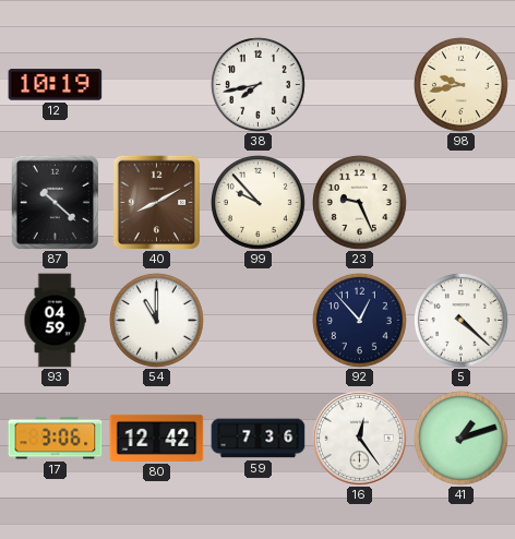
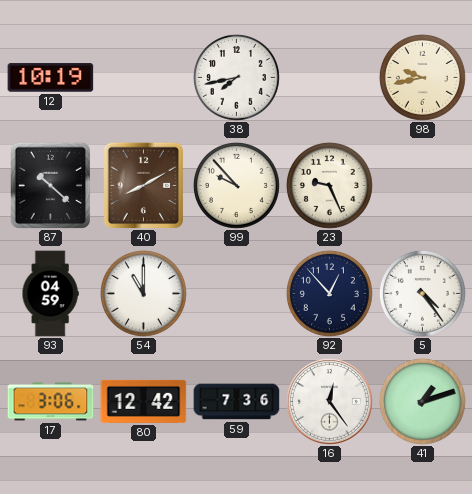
5: 4:22 -> 4:24
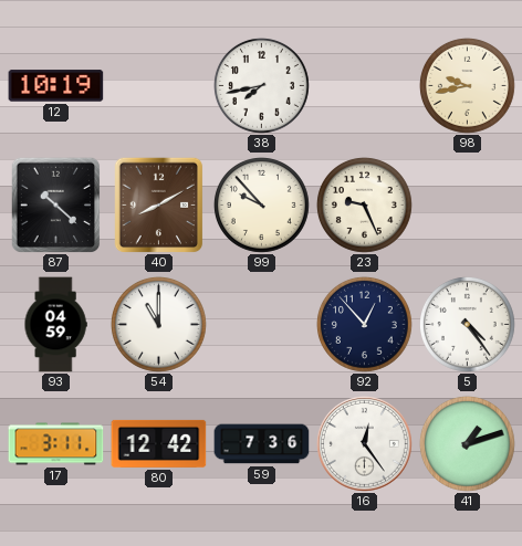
17: 3:06 -> 3:11
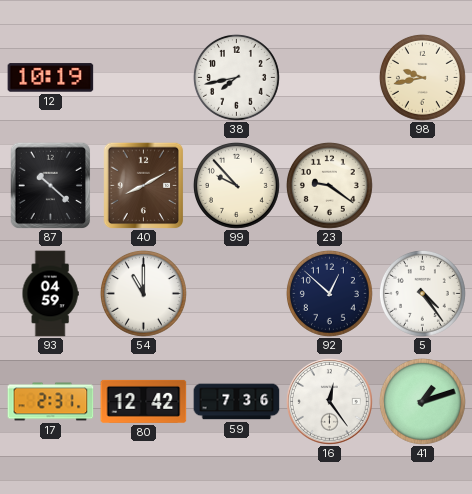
23: 9:26 -> 9:21
92: 12:53 -> 12:52
17: 3:11 -> 2:31
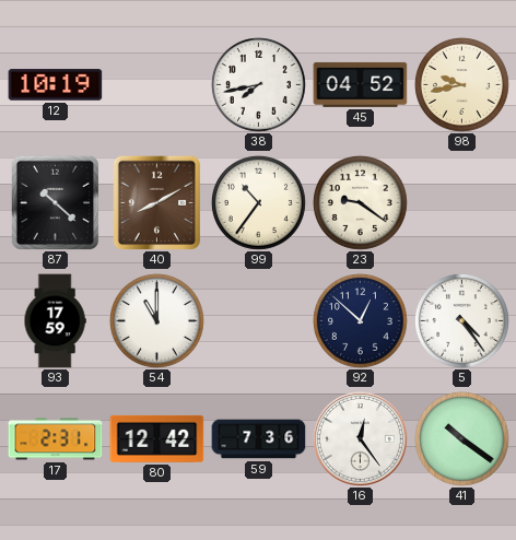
45: none -> 04:52
99: 9:53 -> 10:36
93: 04:59 -> 17:59
41: 1:12 -> 10:21
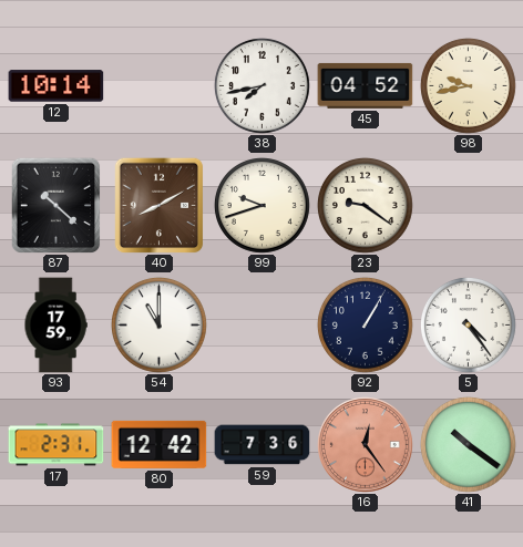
12: 10:19 -> 10:14
99: 10:36 -> 9:42
92: 12:52 -> 1:05
16 dial: white -> salmon
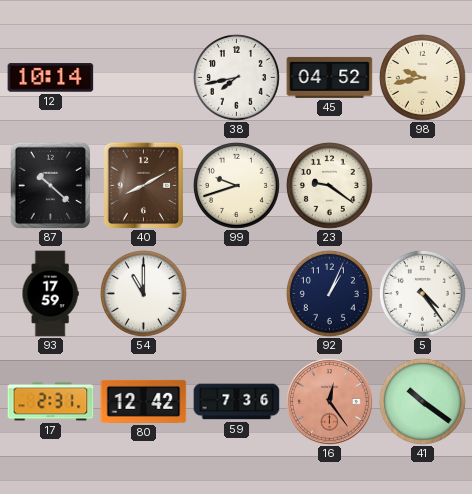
92: 1:05 -> 1:04
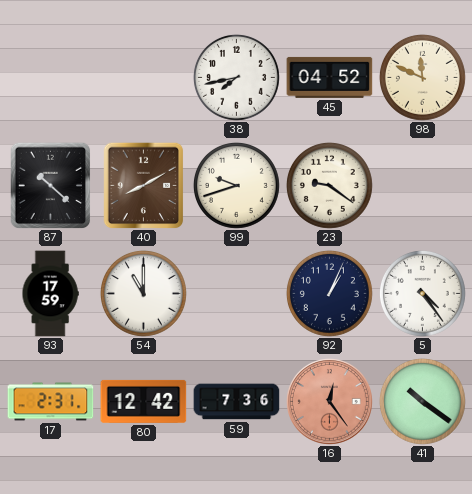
12: 10:14 -> none
98: 9:43 -> 11:49
